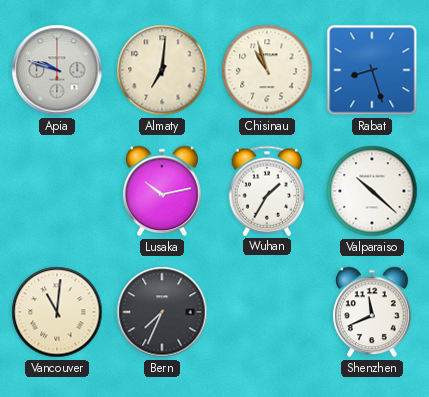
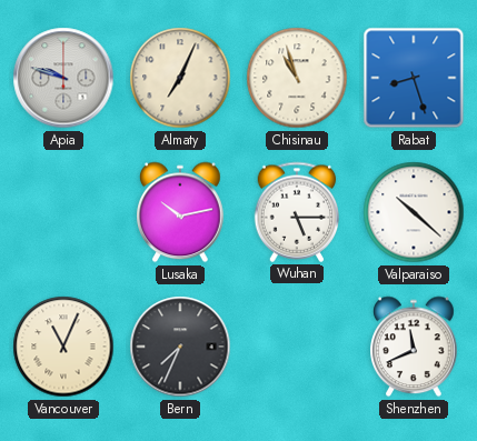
Almaty: 7:01 -> 7:04
Wuhan: 1:35 -> 5:15
Vancouver: 11:01 -> 11:04
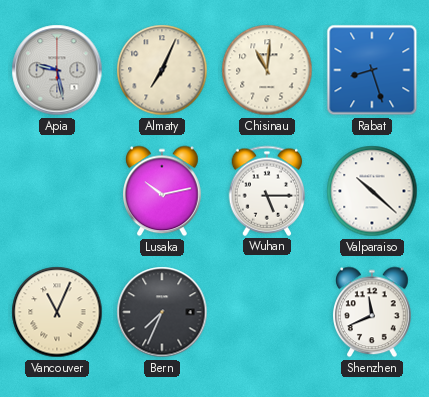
Apia: 9:48 -> 9:28
Chisinau: 10:57 -> 11:01
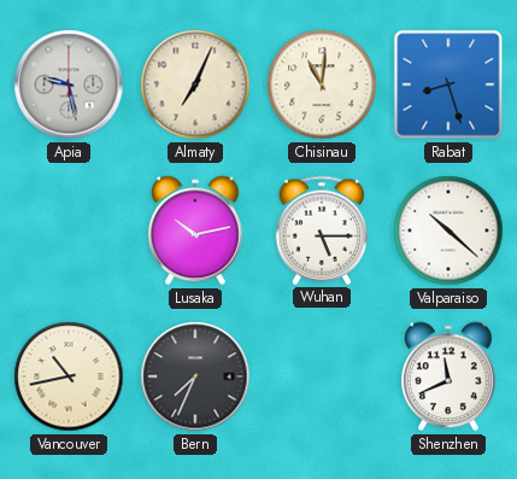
Vancouver: 11:04 -> 10:43
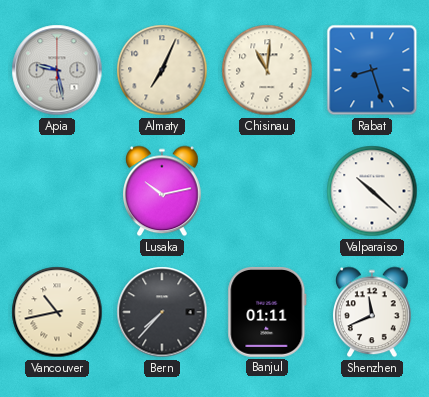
Wuhan: 5:15 -> none
Bern: 7:34 -> 7:37
Banjul: none -> 01:11
